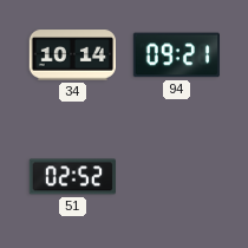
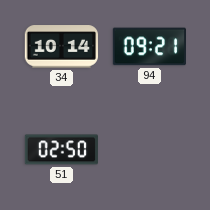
51: 02:52 -> 02:50
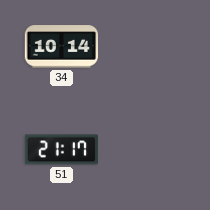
94: 09:21 -> none
51: 02:50 -> 21:17
